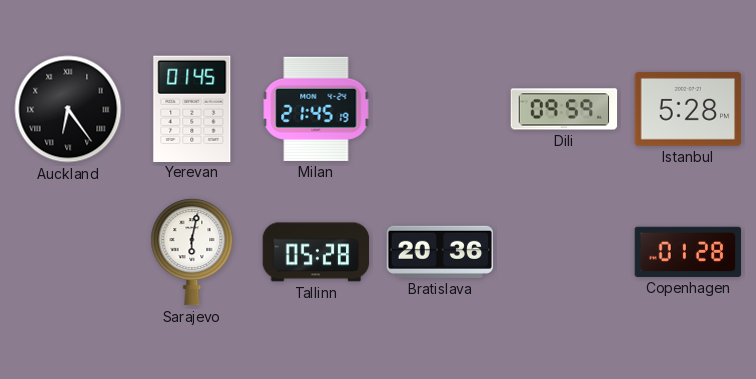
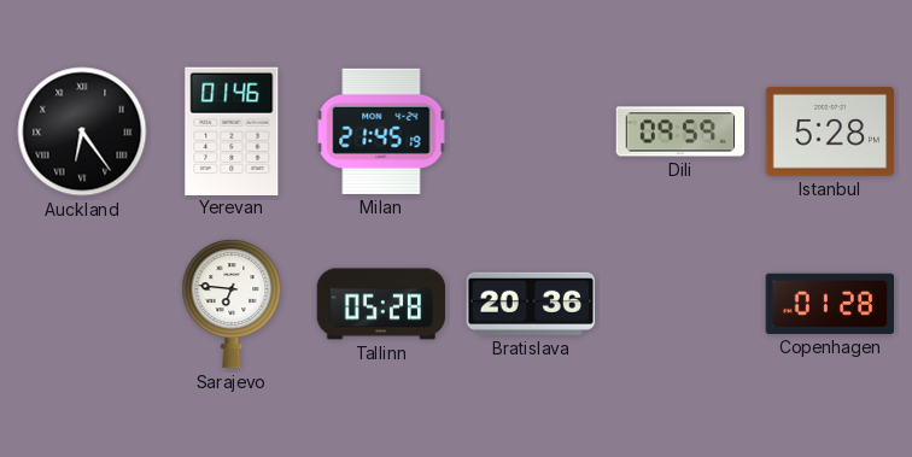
Yerevan: 01:45 -> 01:46
Sarajevo: 6:02 -> 6:46
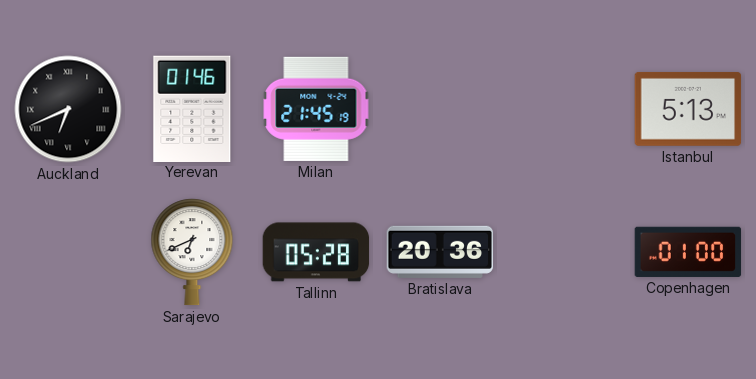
Auckland: 6:24 -> 6:41
Dili: 09:59 -> none
Istanbul: 5:28 -> 5:13
Sarajevo: 6:46 -> 6:41
Copenhagen: 01:28 -> 01:00
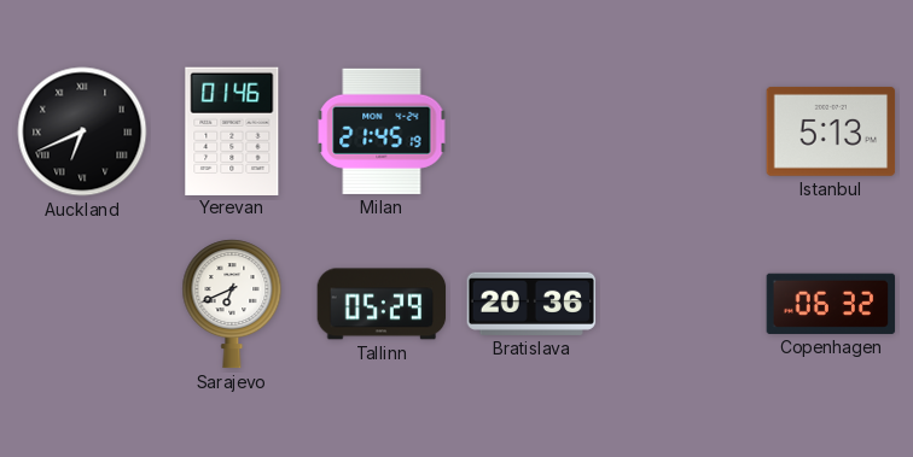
Tallinn: 05:28 -> 05:29
Copenhagen: 01:00 -> 06:32
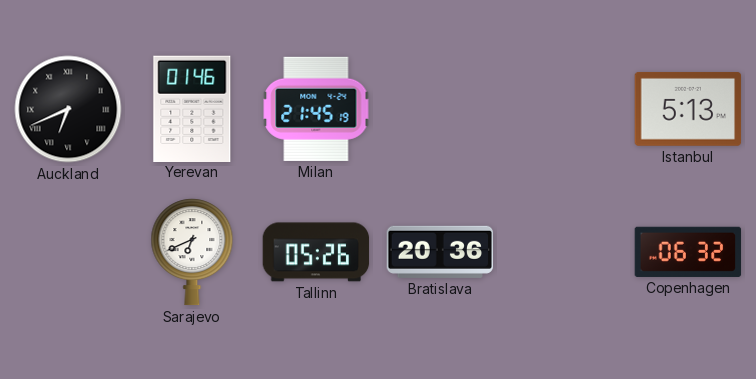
Tallinn: 05:29 -> 05:26
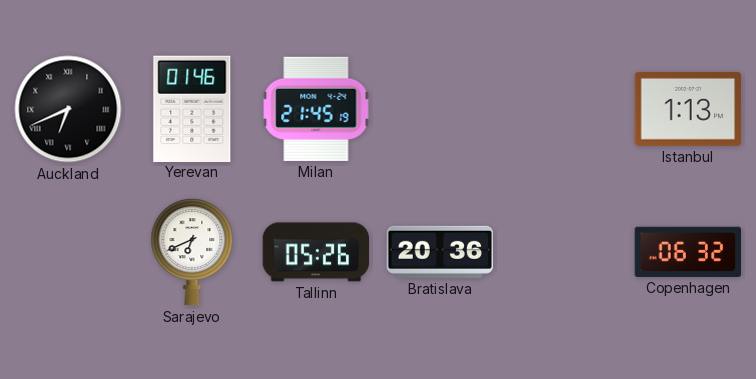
Istanbul: 5:13 -> 1:13
